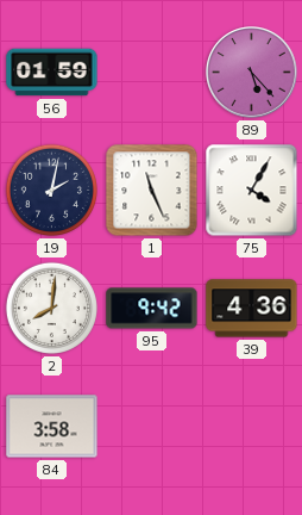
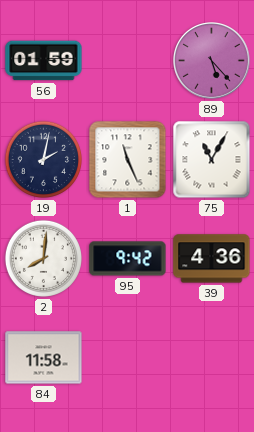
75: 4:05 -> 11:05
84: 3:58 -> 11:58
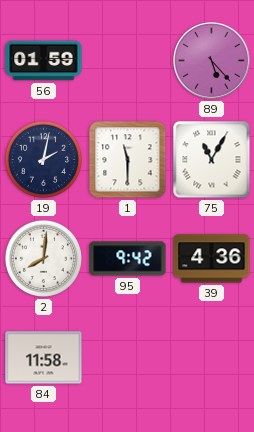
1: 11:26 -> 11:30
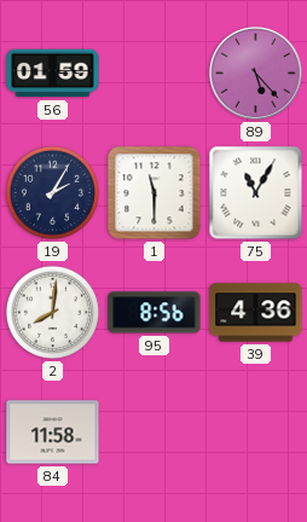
19: 2:02 -> 2:05
95: 9:42 -> 8:56
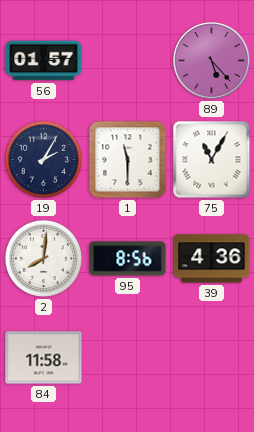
56: 01:59 -> 01:57
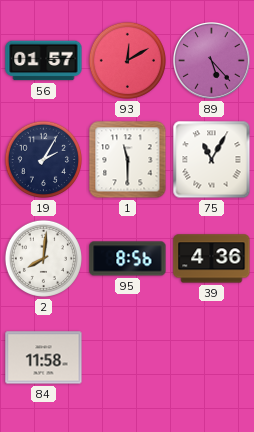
93: none -> 12:10
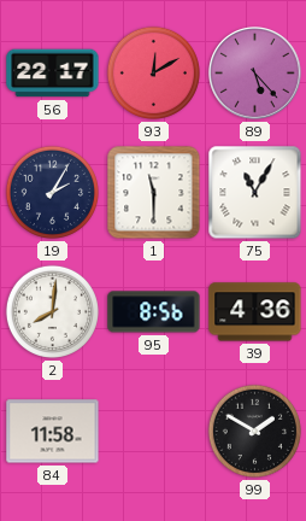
56: 01:57 -> 22:17
99: none -> 1:50
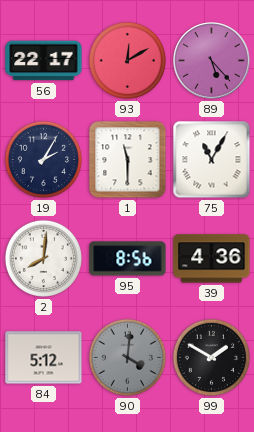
84: 11:58 -> 5:12
90: none -> 4:01
